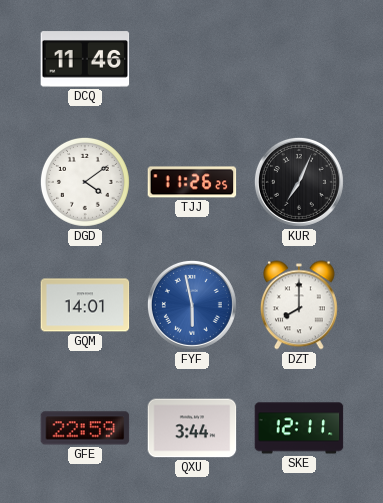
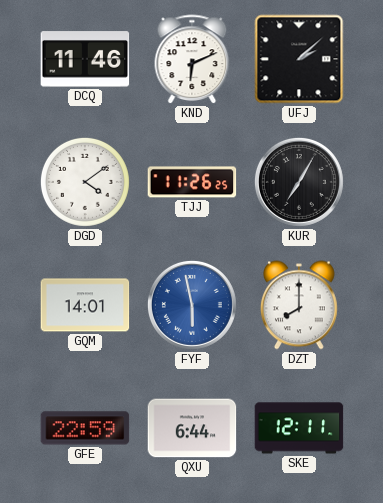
KND: none -> 6:11
UFJ: none -> 2:08
KUR: 7:04 -> 7:05
QXU: 3:44 -> 6:44
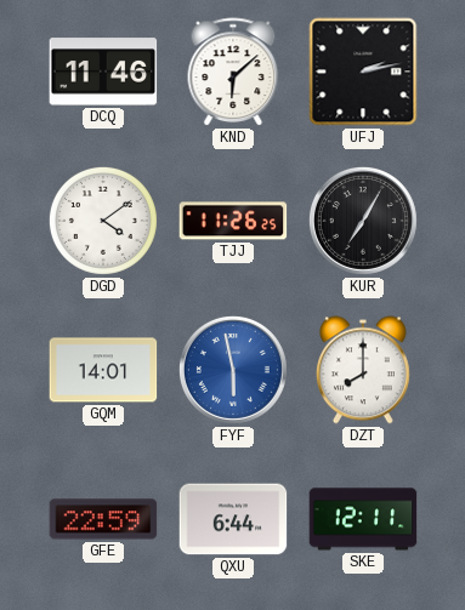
KND: 6:11 -> 6:08
UFJ: 2:08 -> 2:13
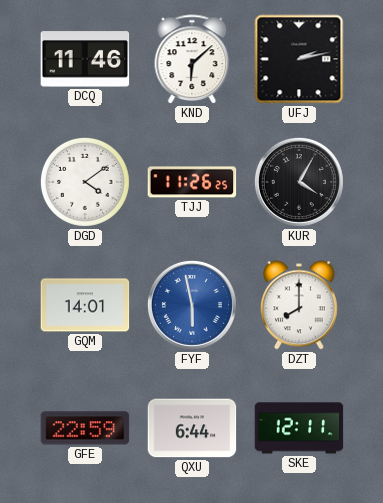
KUR: 7:05 -> 4:05
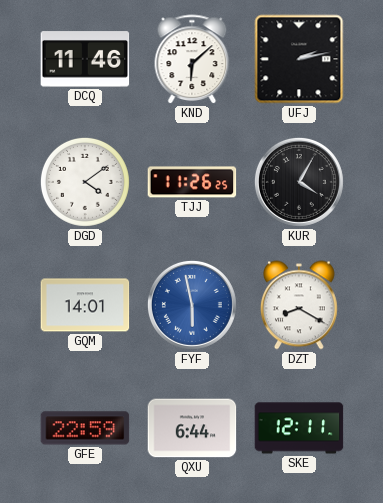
DZT: 8:00 -> 8:20
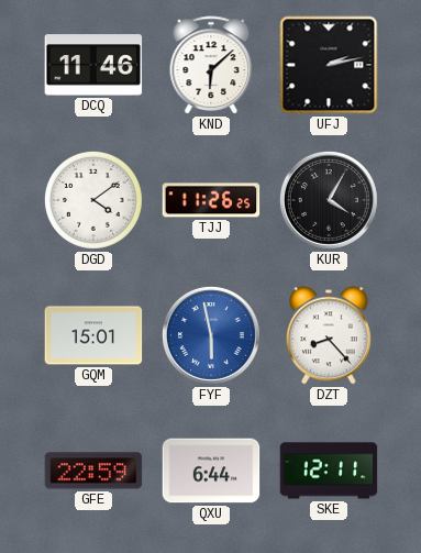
GQM: 14:01 -> 15:01
DZT: 8:20 -> 8:23
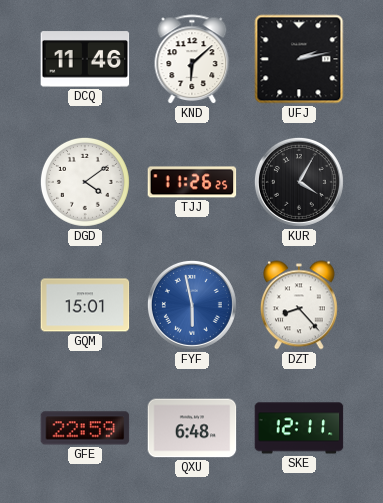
QXU: 6:44 -> 6:48
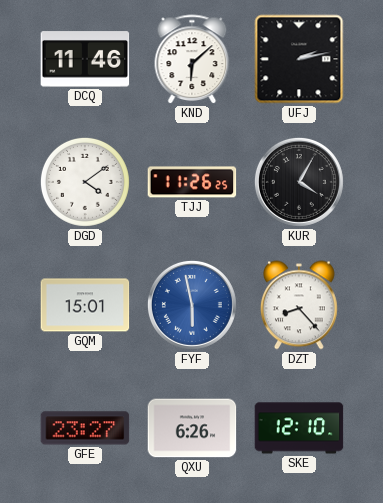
GFE: 22:59 -> 23:27
QXU: 6:48 -> 6:26
SKE: 12:11 -> 12:10
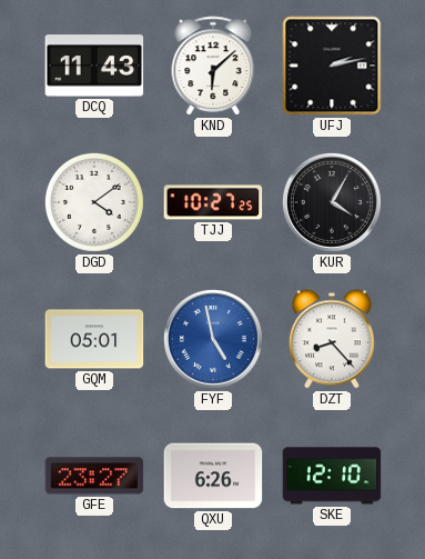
DCQ: 11:46 -> 11:43
TJJ: 11:26 -> 10:27
GQM: 15:01 -> 05:01
FYF: 5:58 -> 4:58
